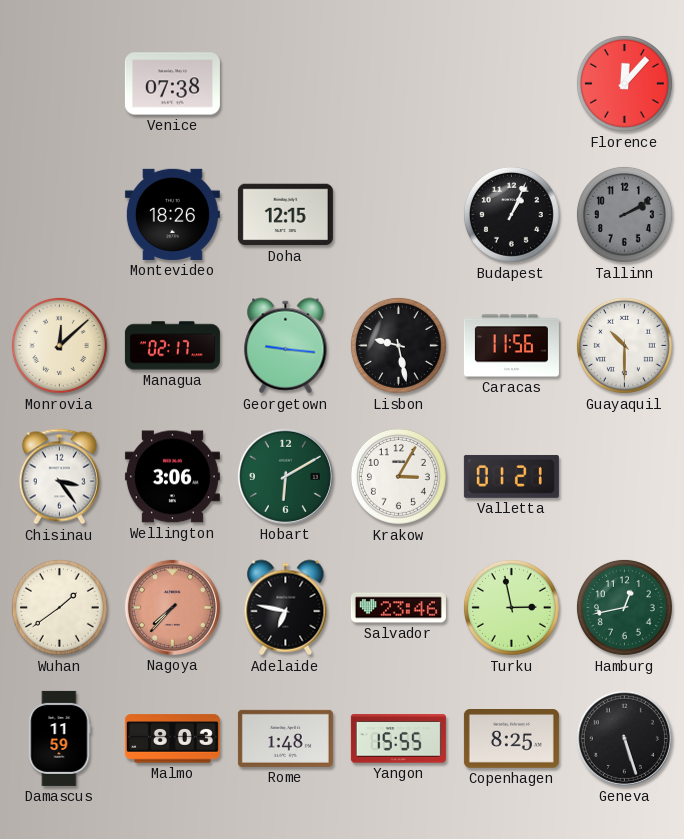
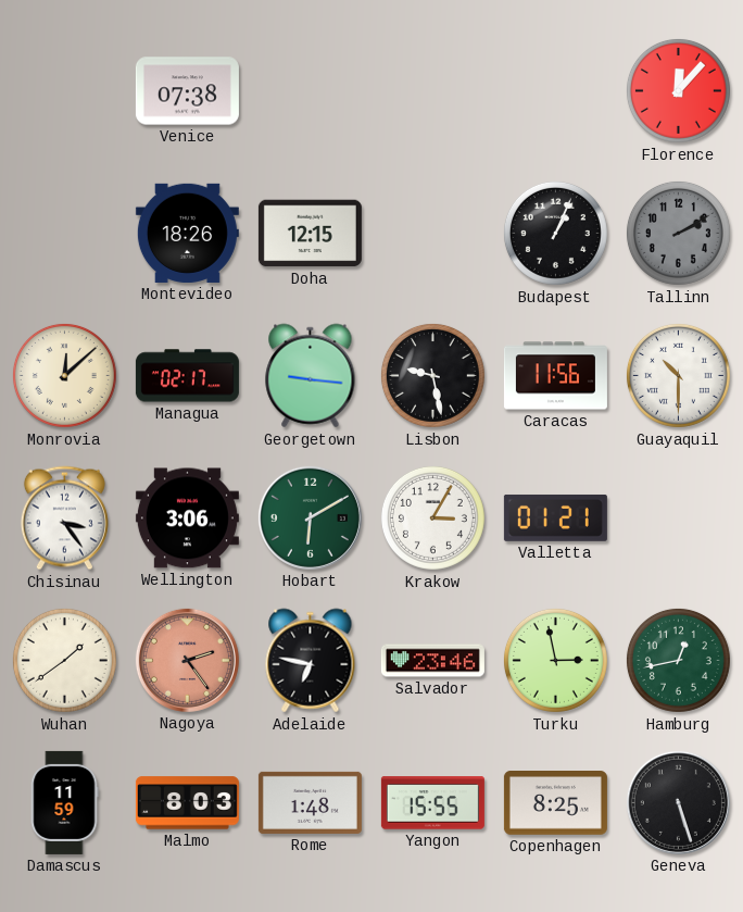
Nagoya: 7:37 -> 2:24
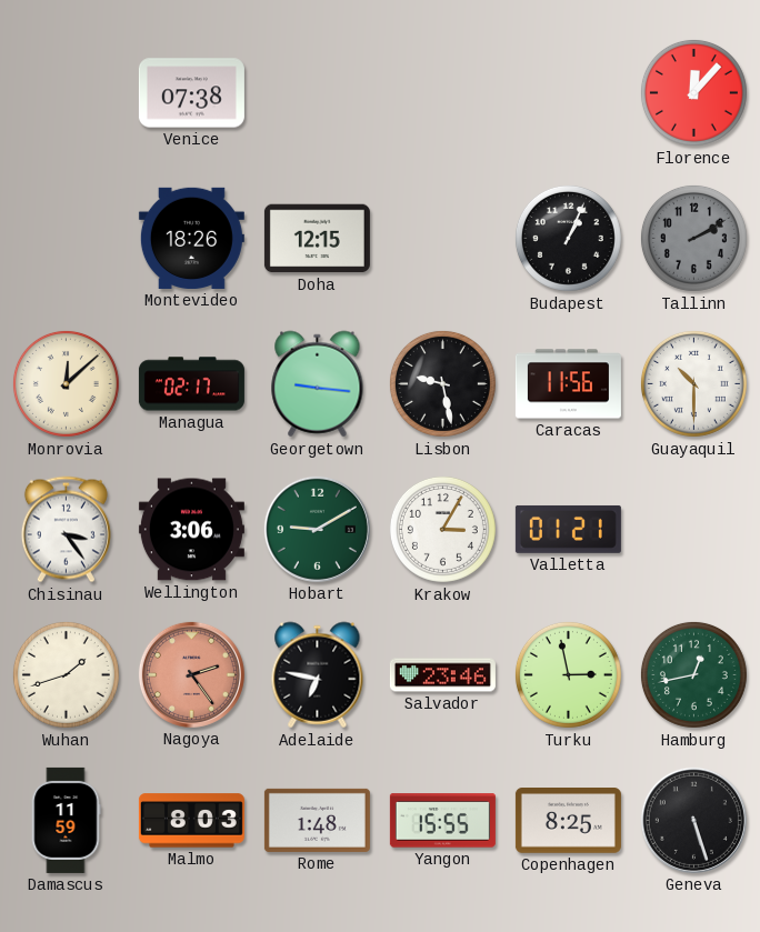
Hobart: 6:10 -> 9:10
Wuhan: 1:39 -> 1:42
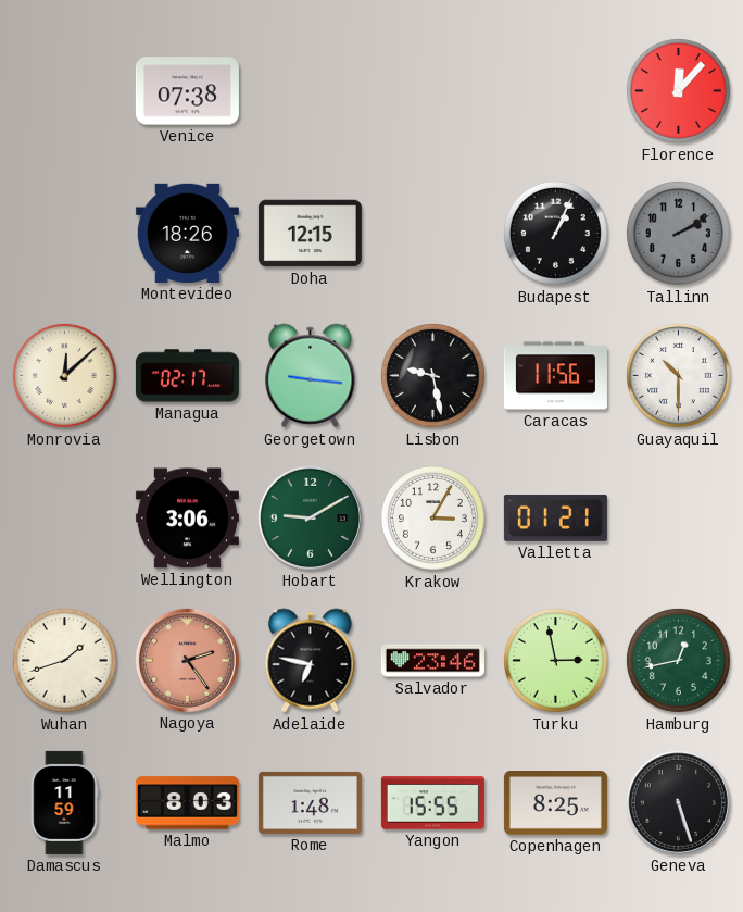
Chisinau: 3:24 -> none
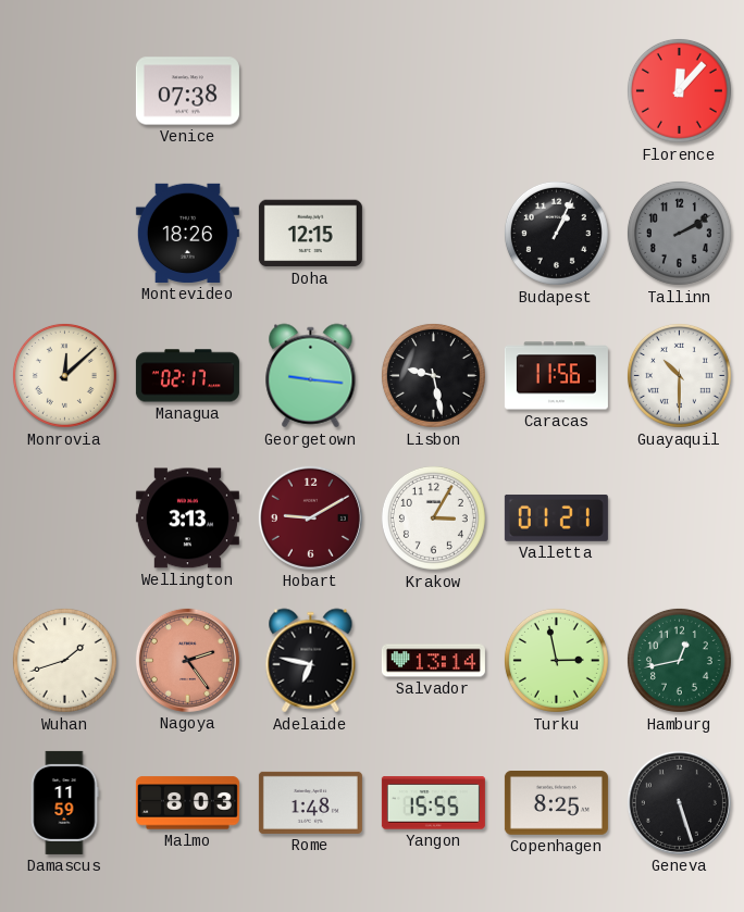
Wellington: 3:06 -> 3:13
Hobart dial: green -> burgundy
Salvador: 23:46 -> 13:14
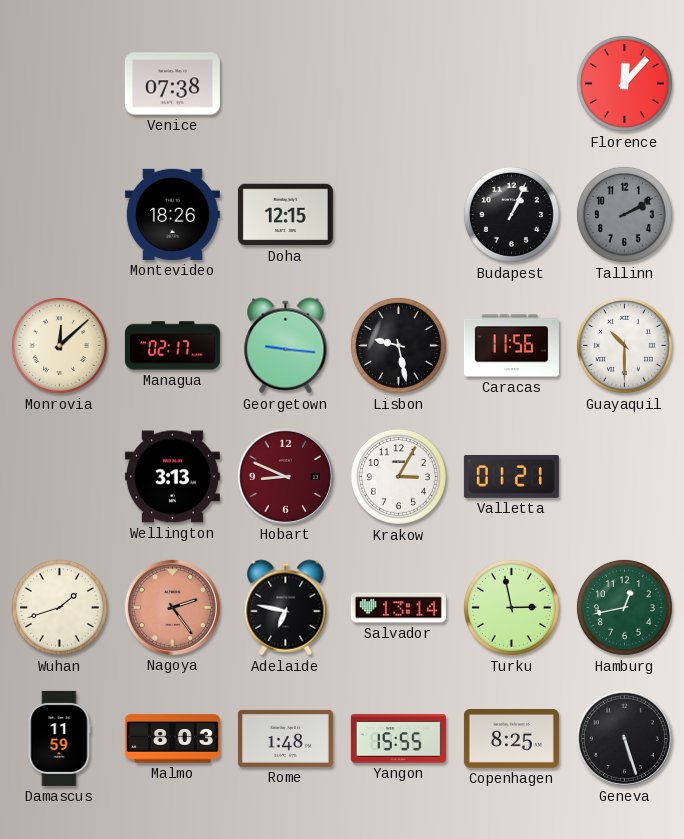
Hobart: 9:10 -> 8:49
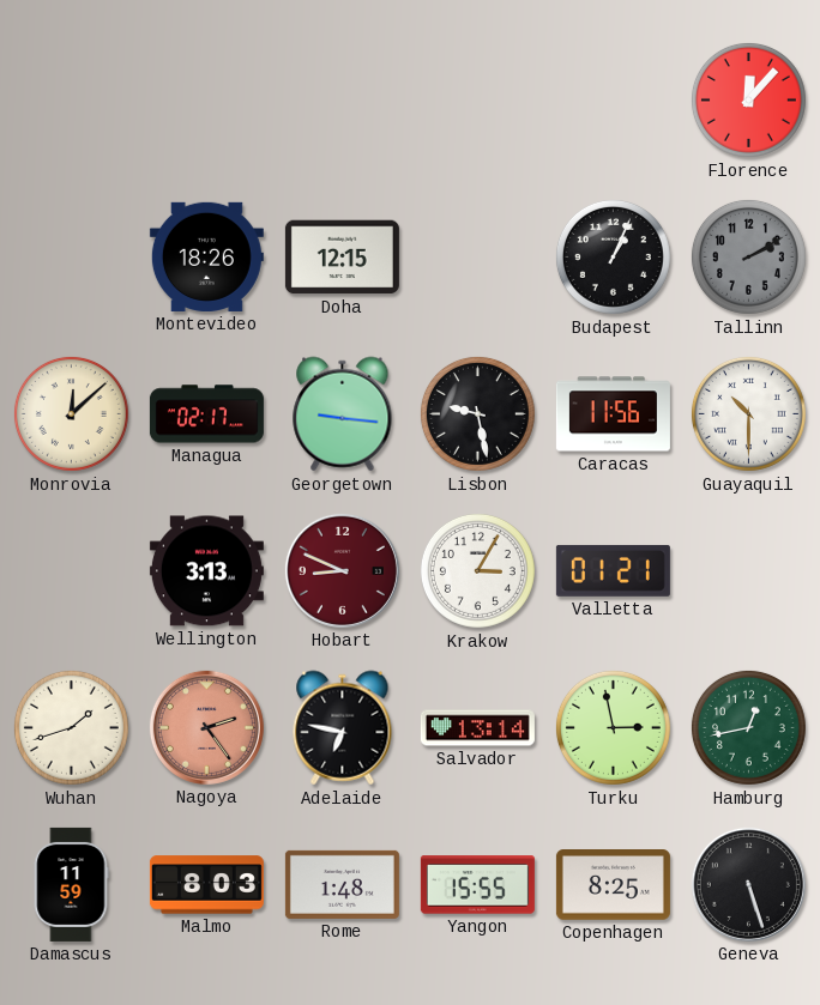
Venice: 07:38 -> none
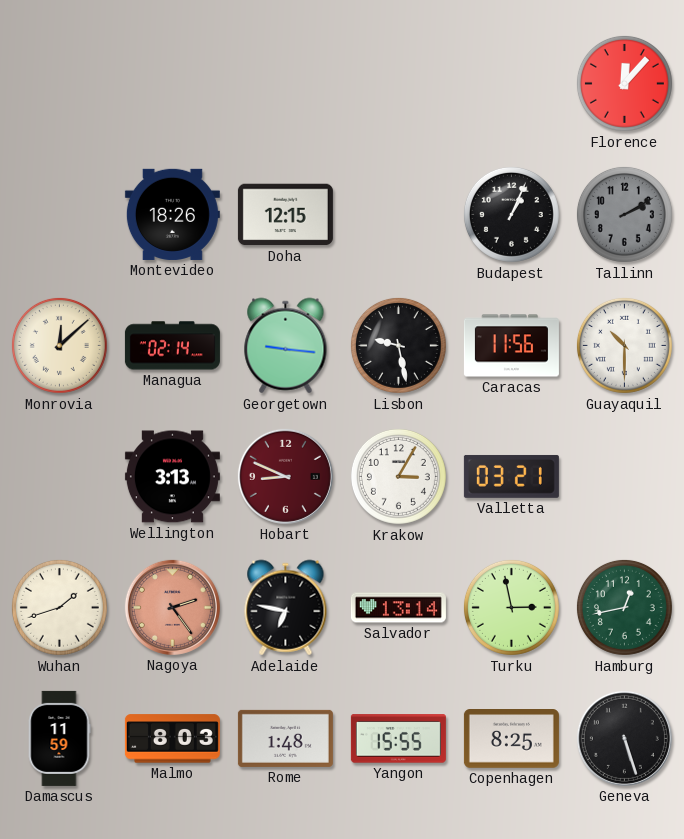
Managua: 02:17 -> 02:14
Valletta: 01:21 -> 03:21
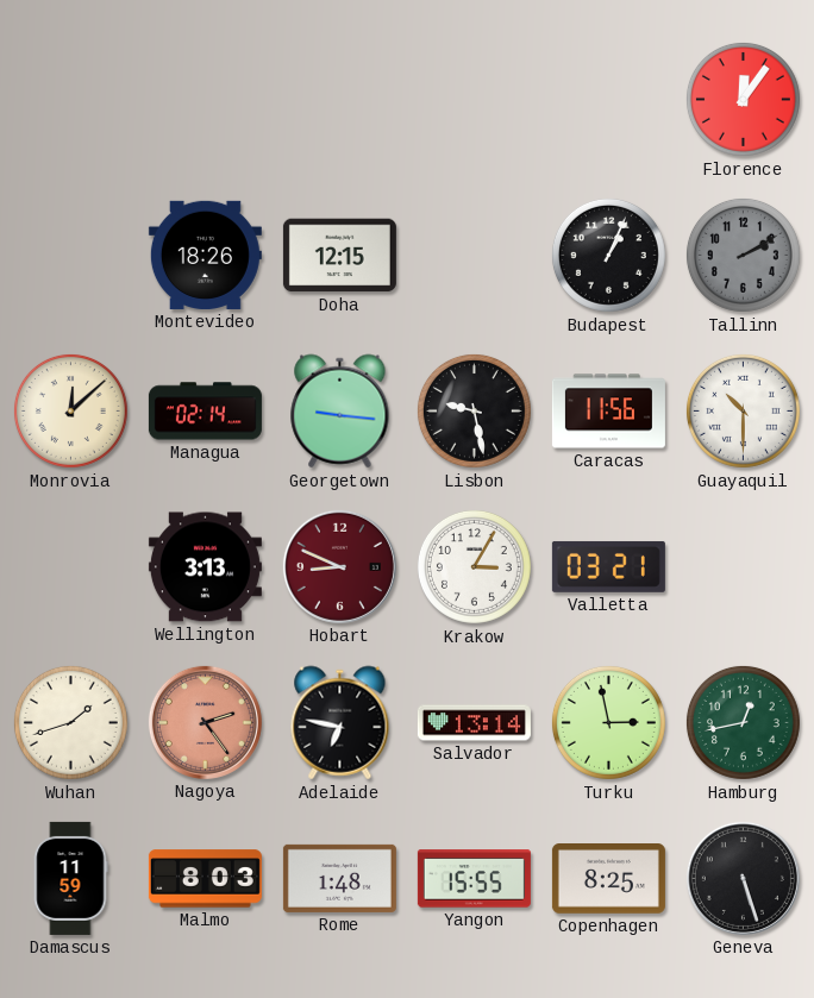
Florence: 12:07 -> 12:06
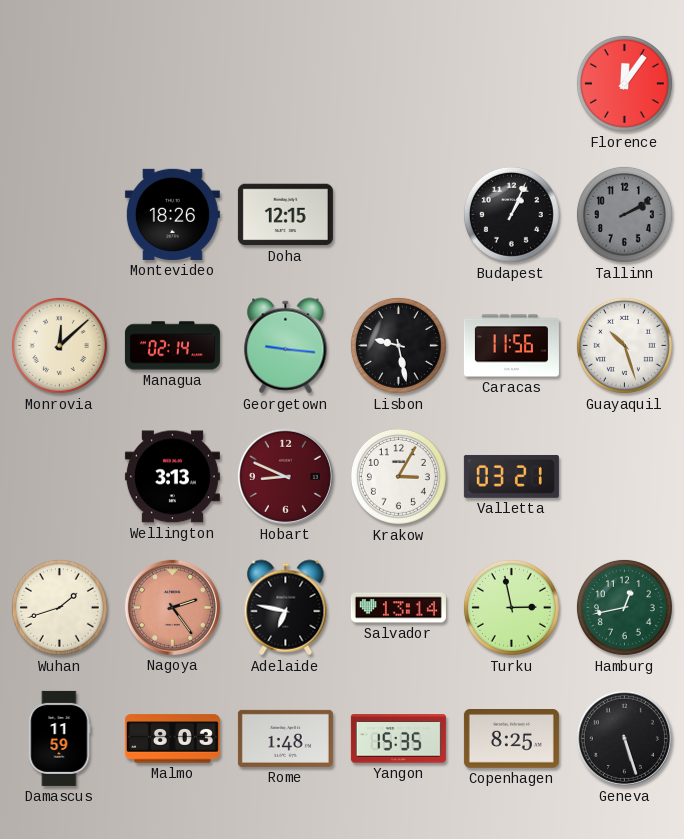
Guayaquil: 10:30 -> 10:27
Yangon: 15:55 -> 15:35
